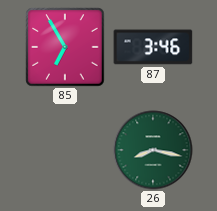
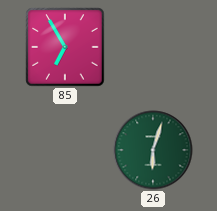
87: 3:46 -> none
26: 8:17 -> 6:03
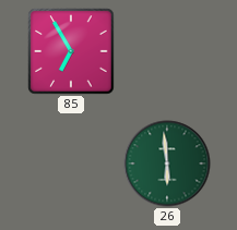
26: 6:03 -> 5:59
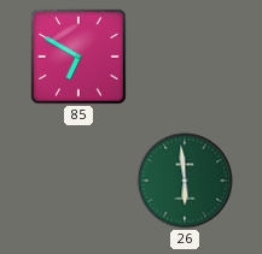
85: 6:55 -> 6:50
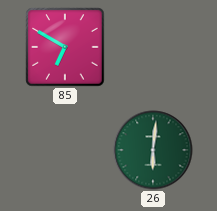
26: 5:59 -> 6:01
